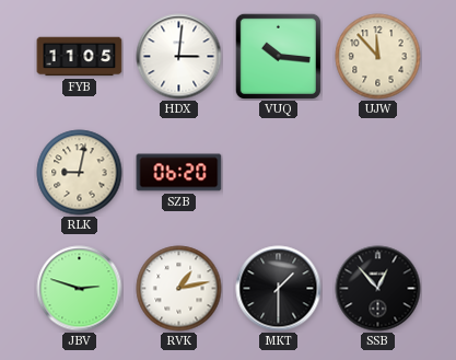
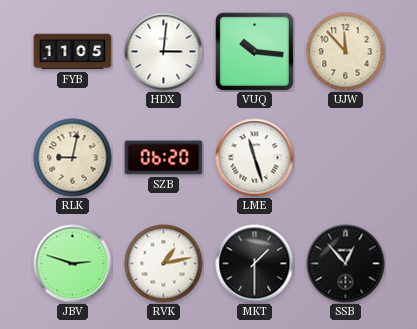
LME: none -> 11:27
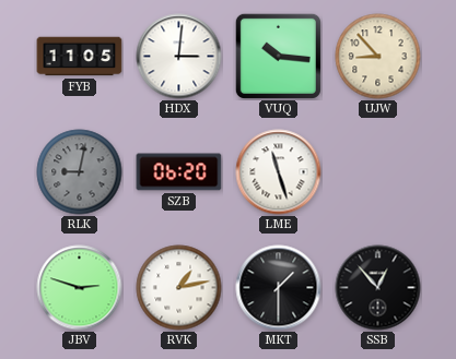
UJW: 11:53 -> 8:53
RLK dial: cream -> grey
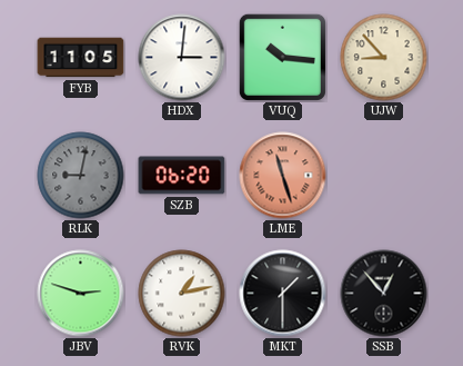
LME dial: white -> salmon
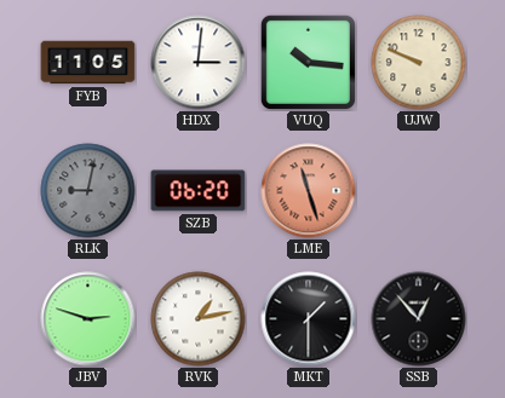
UJW: 8:53 -> 9:49
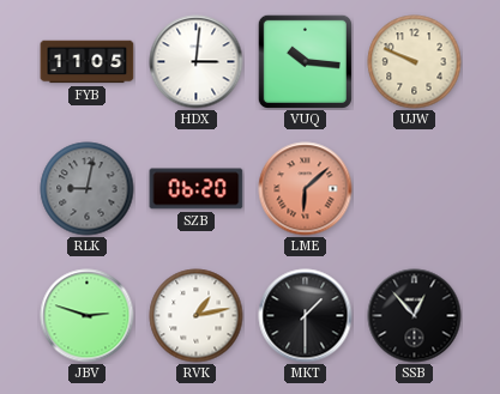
LME: 11:27 -> 6:08
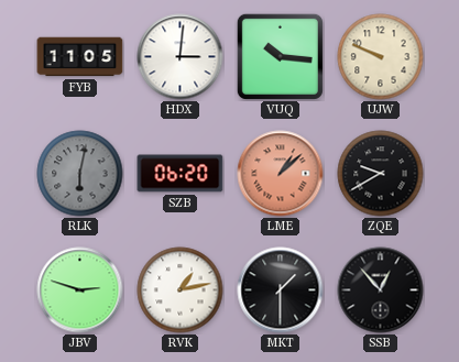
RLK: 9:02 -> 6:02
LME: 6:08 -> 1:08
ZQE: none -> 9:40
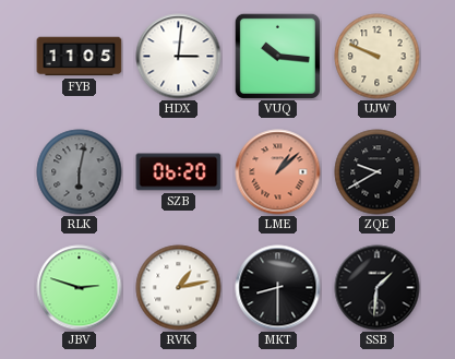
MKT: 1:30 -> 8:30
SSB: 12:53 -> 1:31
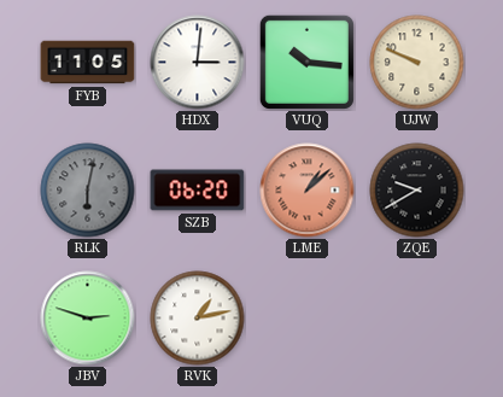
MKT: 8:30 -> none
SSB: 1:31 -> none
